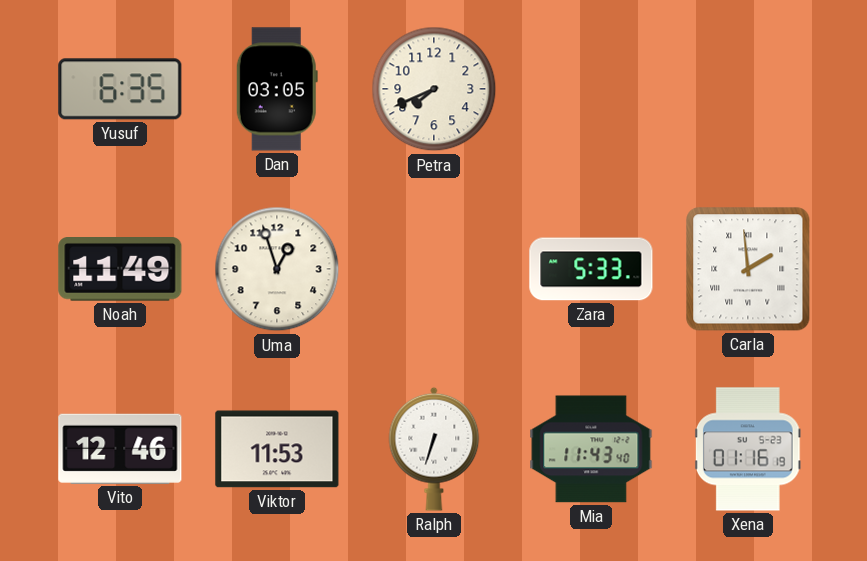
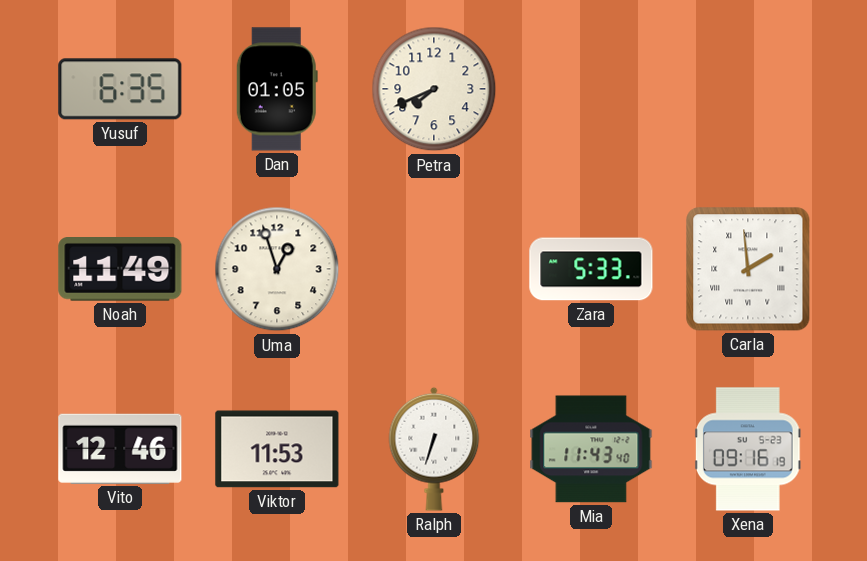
Dan: 03:05 -> 01:05
Xena: 01:16 -> 09:16
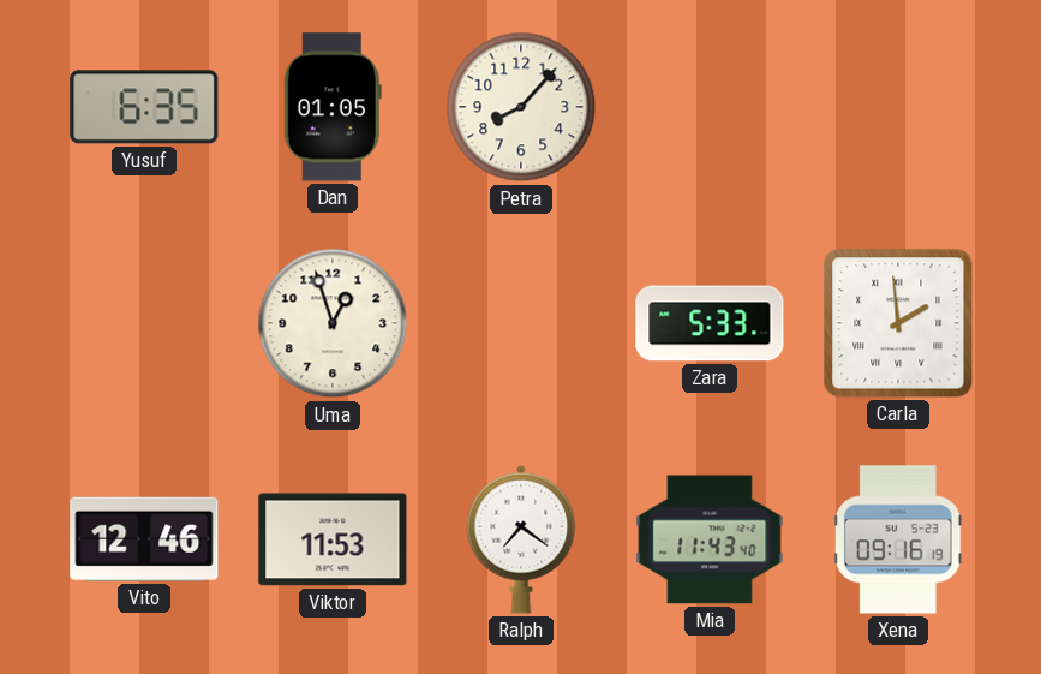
Petra: 7:41 -> 8:07
Noah: 11:49 -> none
Ralph: 6:33 -> 7:21
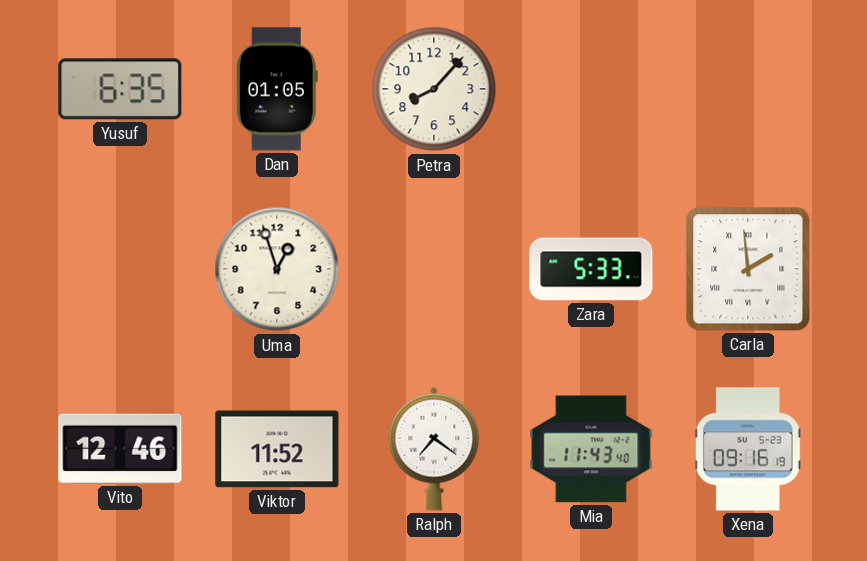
Viktor: 11:53 -> 11:52
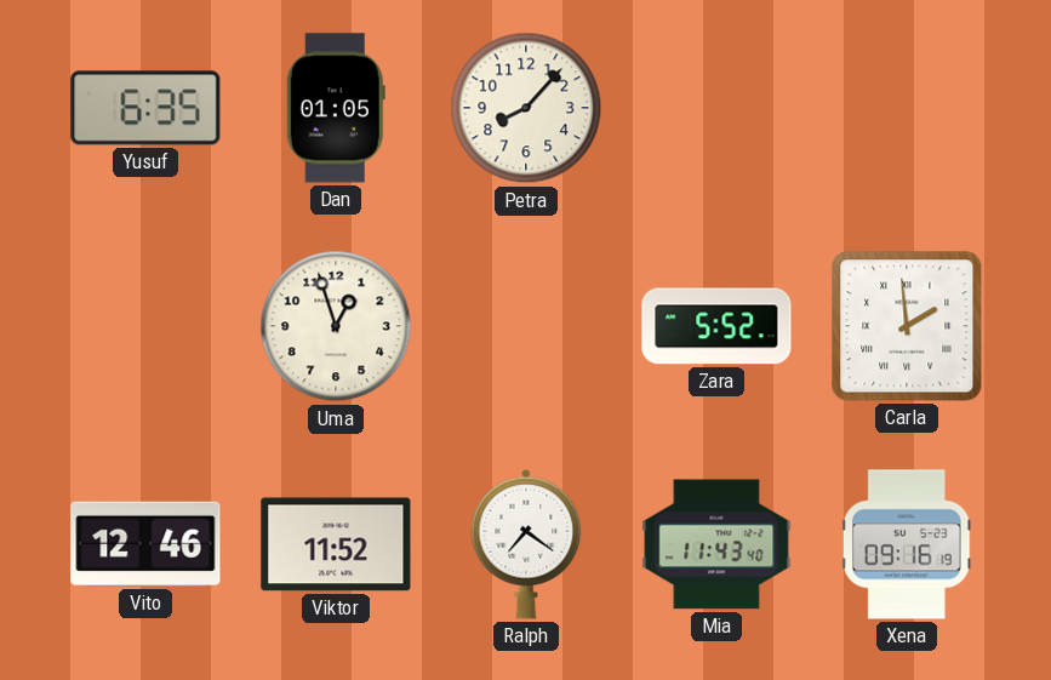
Zara: 5:33 -> 5:52
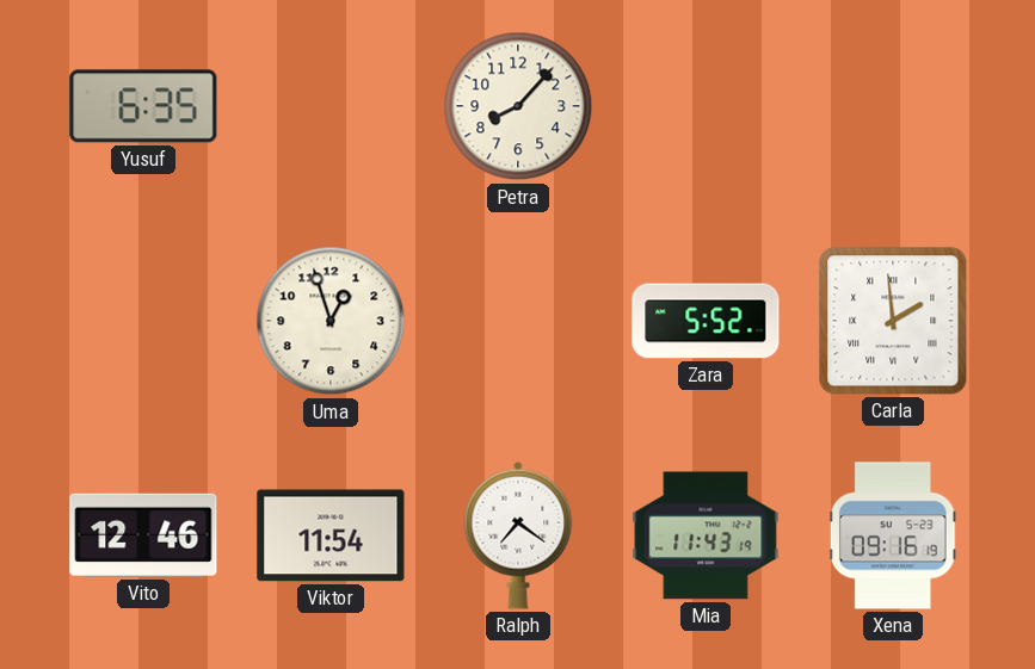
Dan: 01:05 -> none
Viktor: 11:52 -> 11:54
Mia: 11:43:40 -> 11:43:19
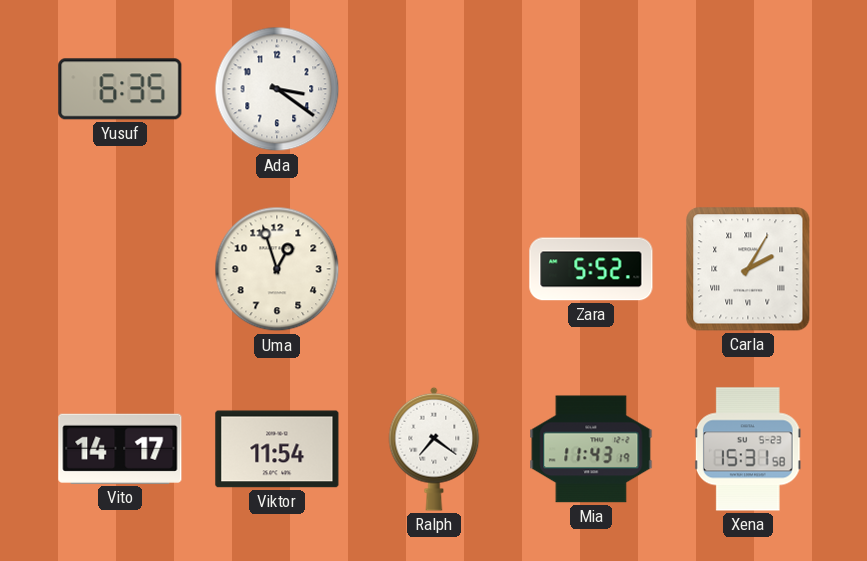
Ada: none -> 3:21
Petra: 8:07 -> none
Carla: 1:59 -> 2:05
Vito: 12:46 -> 14:17
Xena: 09:16 -> 15:31
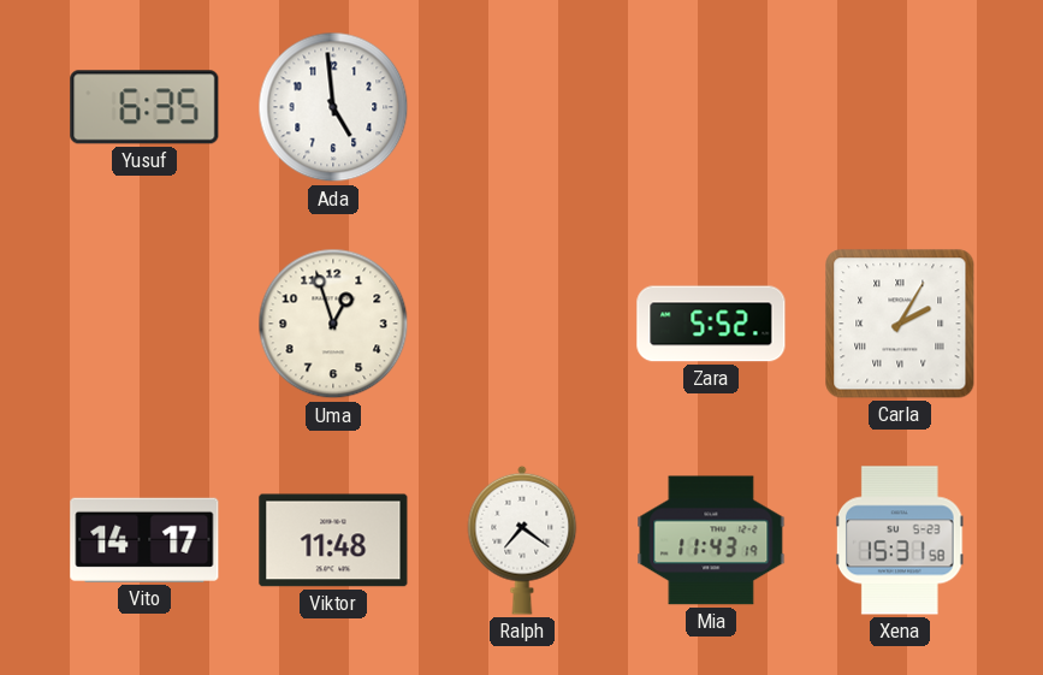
Ada: 3:21 -> 4:59
Viktor: 11:54 -> 11:48
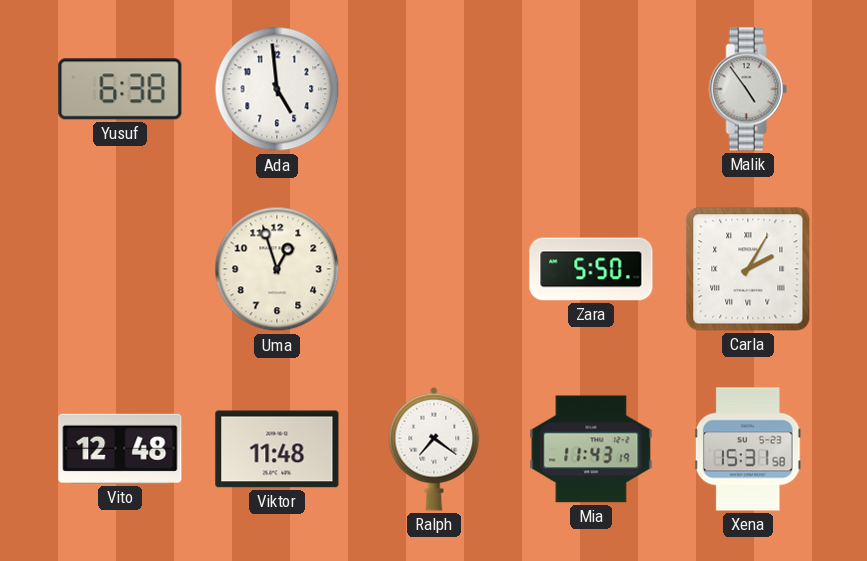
Yusuf: 6:35 -> 6:38
Malik: none -> 4:54
Zara: 5:52 -> 5:50
Vito: 14:17 -> 12:48
